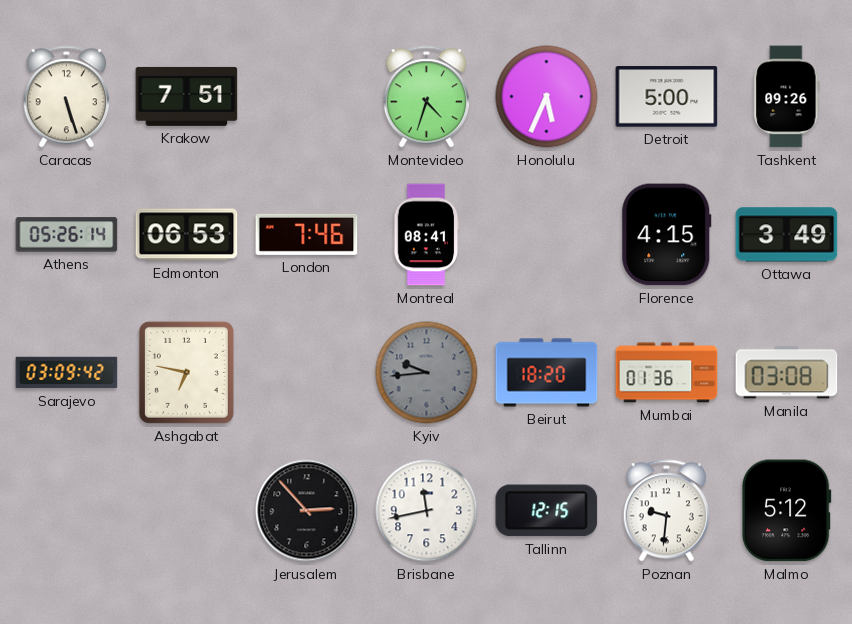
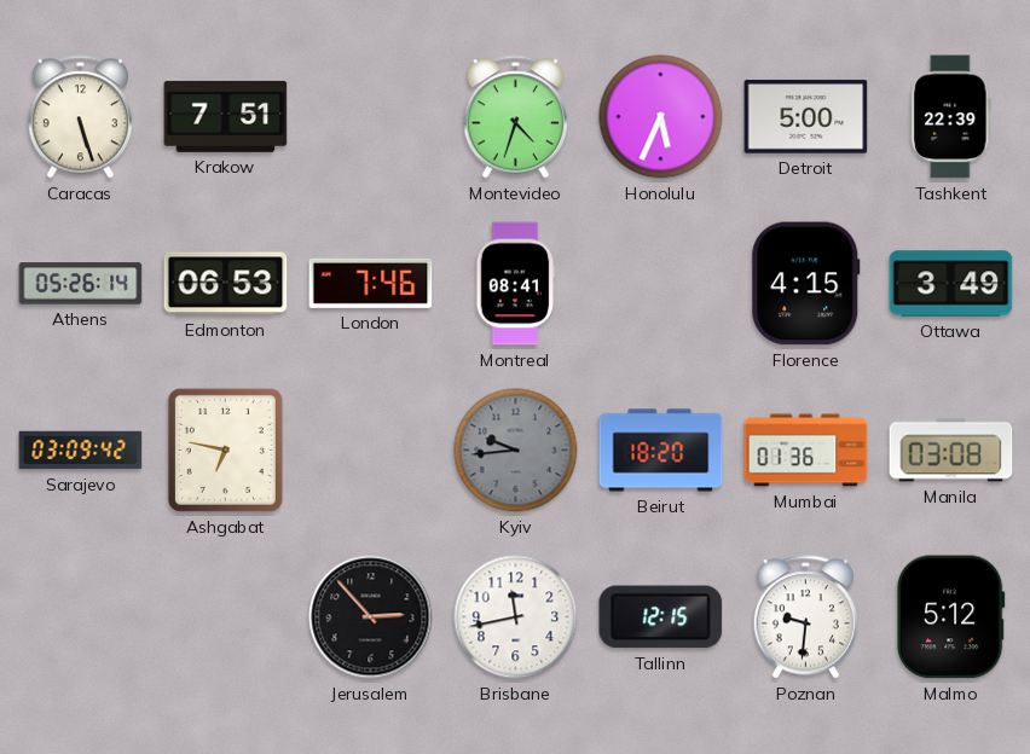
Tashkent: 09:26 -> 22:39
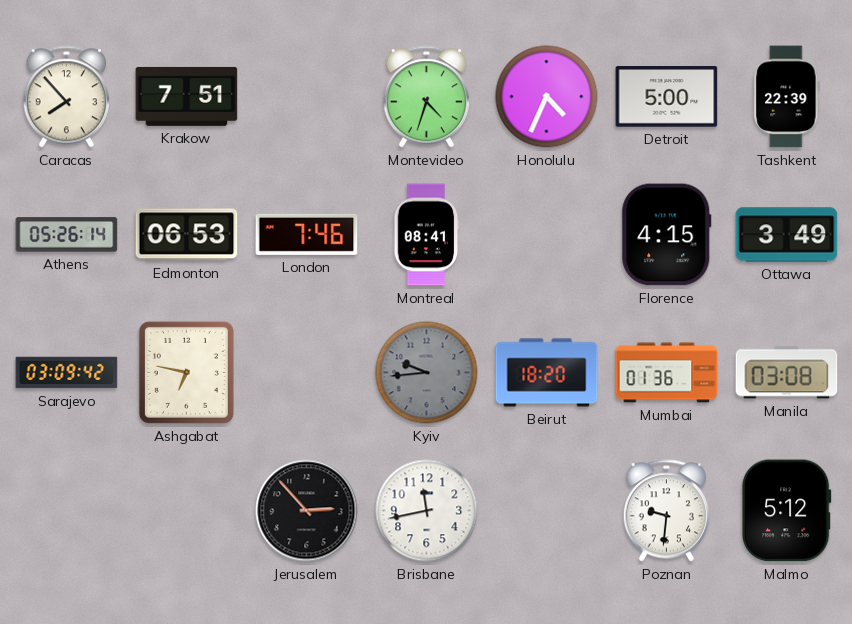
Caracas: 5:27 -> 7:53
Honolulu: 5:34 -> 4:34
Tallinn: 12:15 -> none
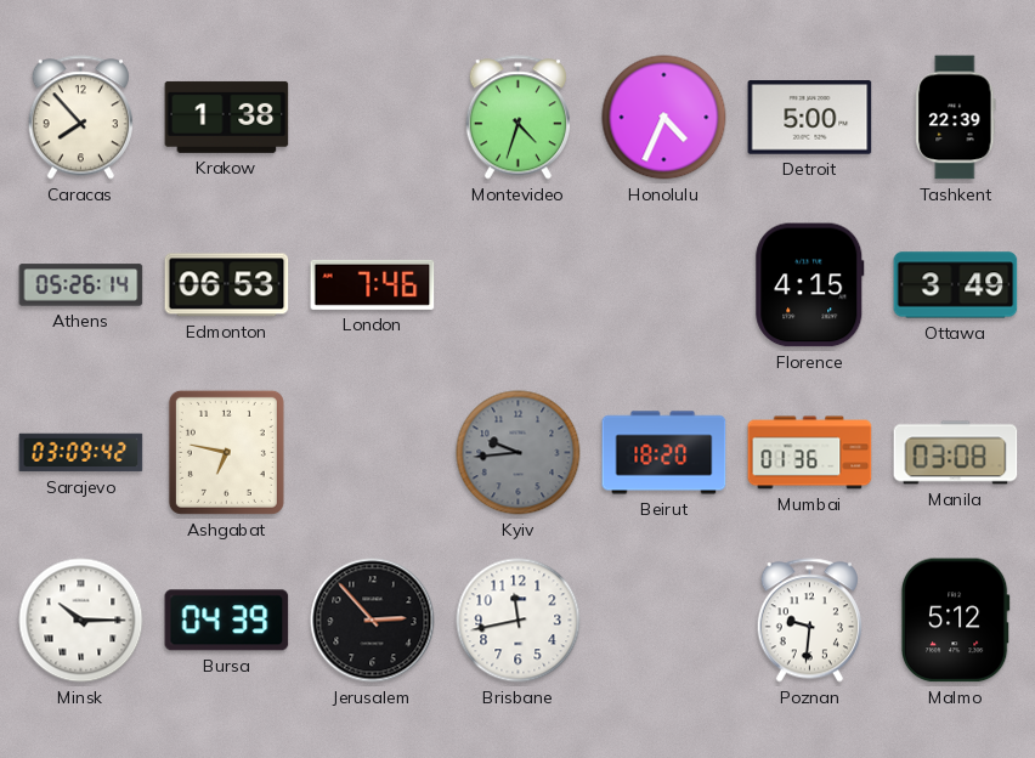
Krakow: 7:51 -> 1:38
Montreal: 08:41 -> none
Minsk: none -> 10:15
Bursa: none -> 04:39
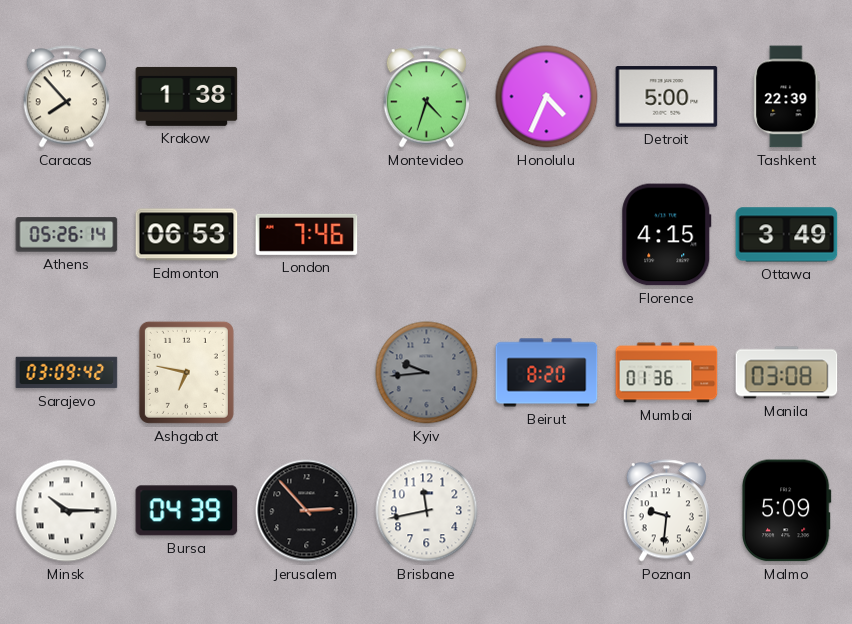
Beirut: 18:20 -> 8:20
Malmo: 5:12 -> 5:09
